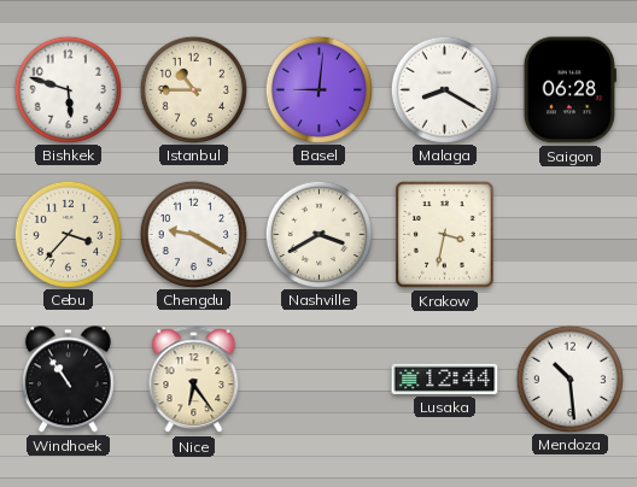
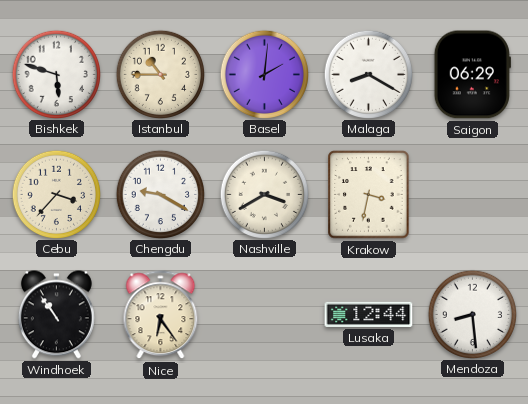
Basel: 9:01 -> 2:01
Saigon: 06:28 -> 06:29
Mendoza: 10:29 -> 8:29
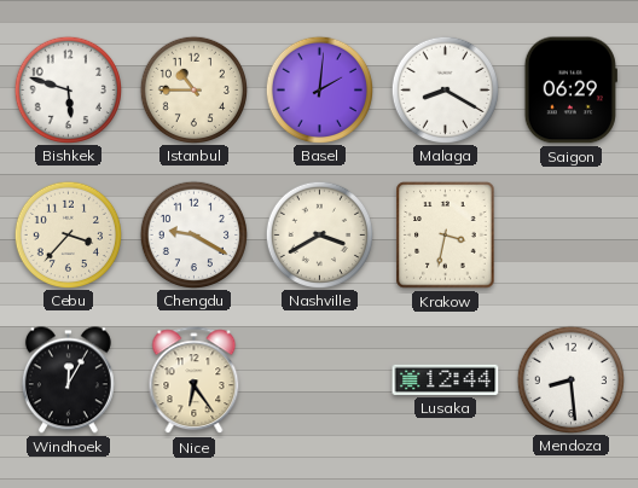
Windhoek: 10:54 -> 12:05
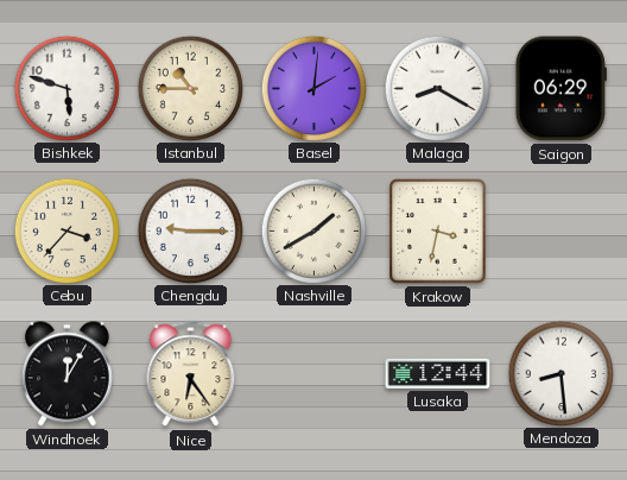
Chengdu: 9:20 -> 9:15
Nashville: 3:40 -> 1:40
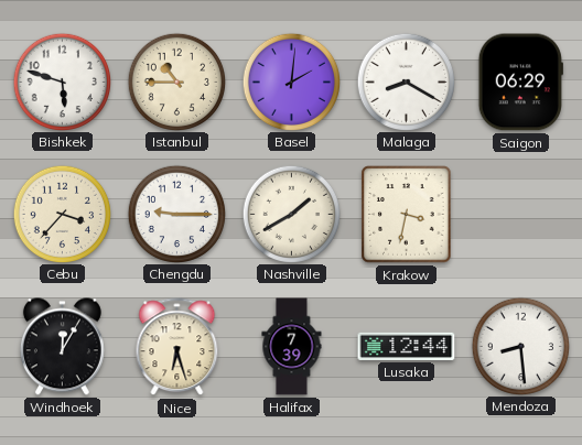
Nice: 6:24 -> 6:27
Halifax: none -> 7:39
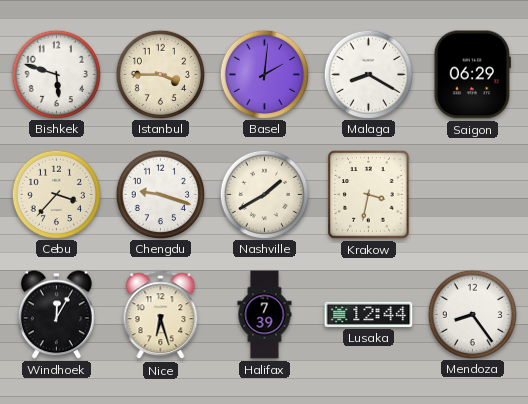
Istanbul: 10:45 -> 3:45
Chengdu: 9:15 -> 9:18
Mendoza: 8:29 -> 8:24
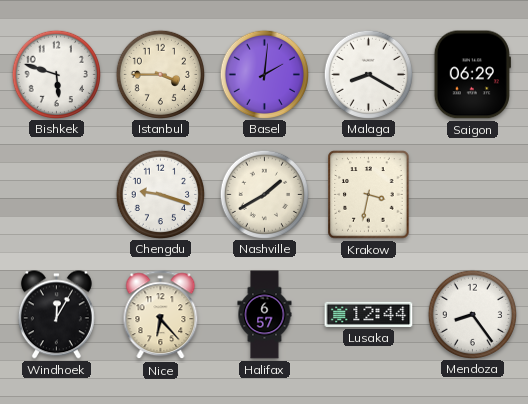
Cebu: 3:37 -> none
Nice: 6:27 -> 6:23
Halifax: 7:39 -> 6:57
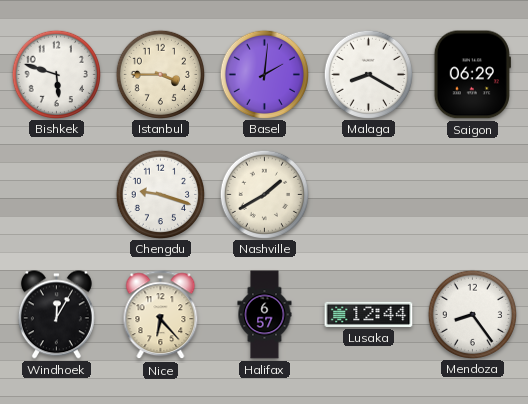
Krakow: 3:32 -> none
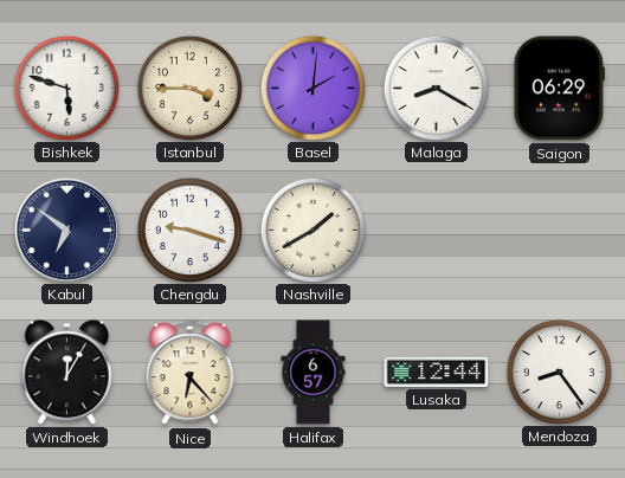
Kabul: none -> 6:51
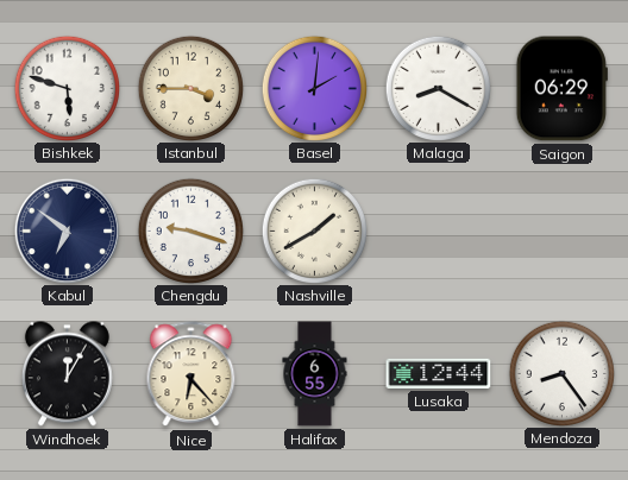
Halifax: 6:57 -> 6:55
